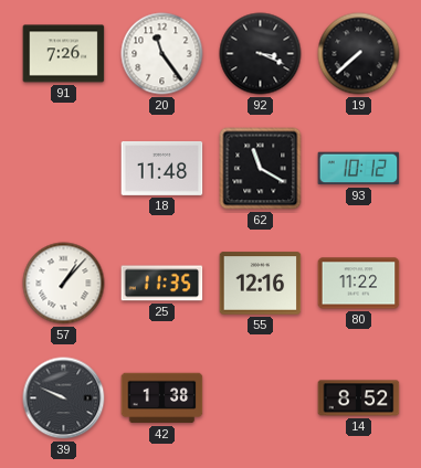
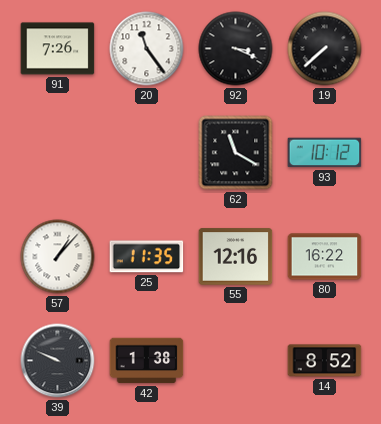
18: 11:48 -> none
80: 11:22 -> 16:22
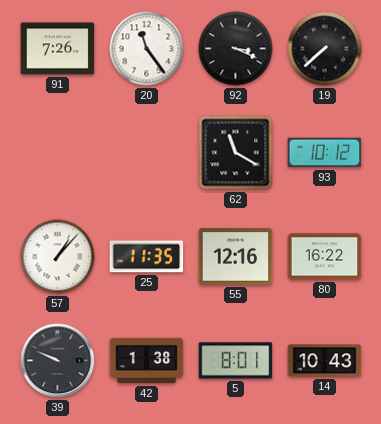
5: none -> 8:01
14: 8:52 -> 10:43
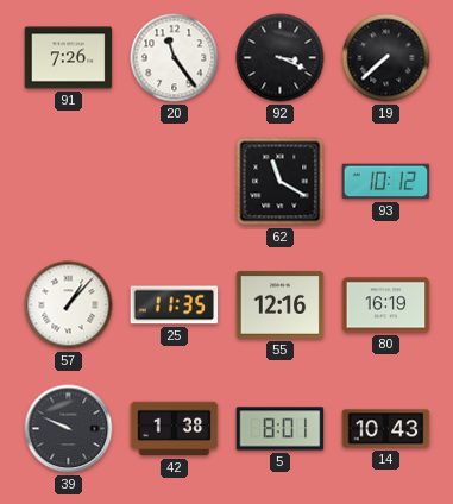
80: 16:22 -> 16:19
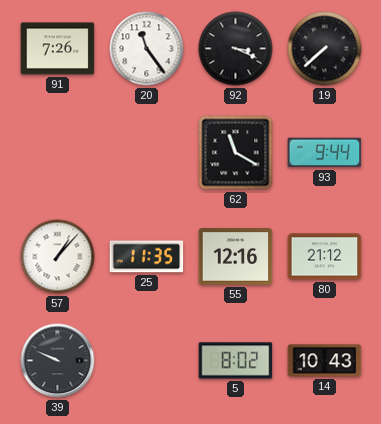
93: 10:12 -> 9:44
80: 16:19 -> 21:12
42: 1:38 -> none
5: 8:01 -> 8:02
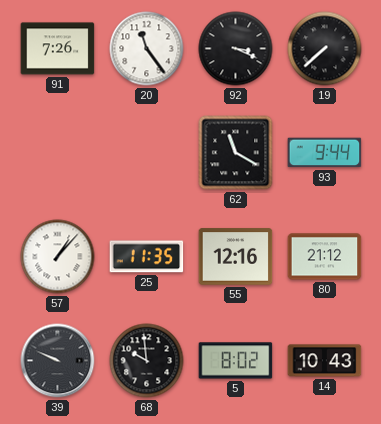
68: none -> 9:59
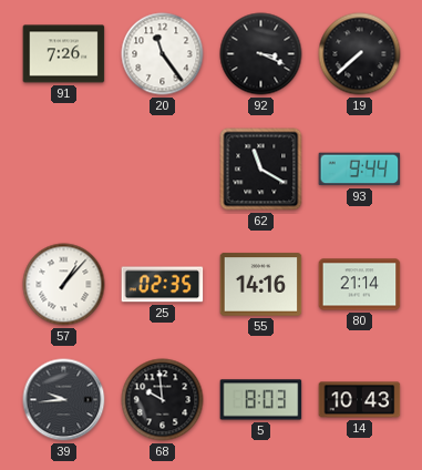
25: 11:35 -> 02:35
55: 12:16 -> 14:16
80: 21:12 -> 21:14
39: 9:49 -> 9:44
5: 8:02 -> 8:03
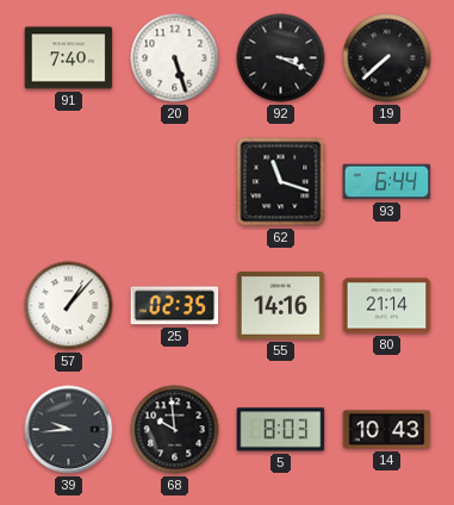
91: 7:26 -> 7:40
20: 11:24 -> 5:27
62: 11:20 -> 11:18
93: 9:44 -> 6:44
